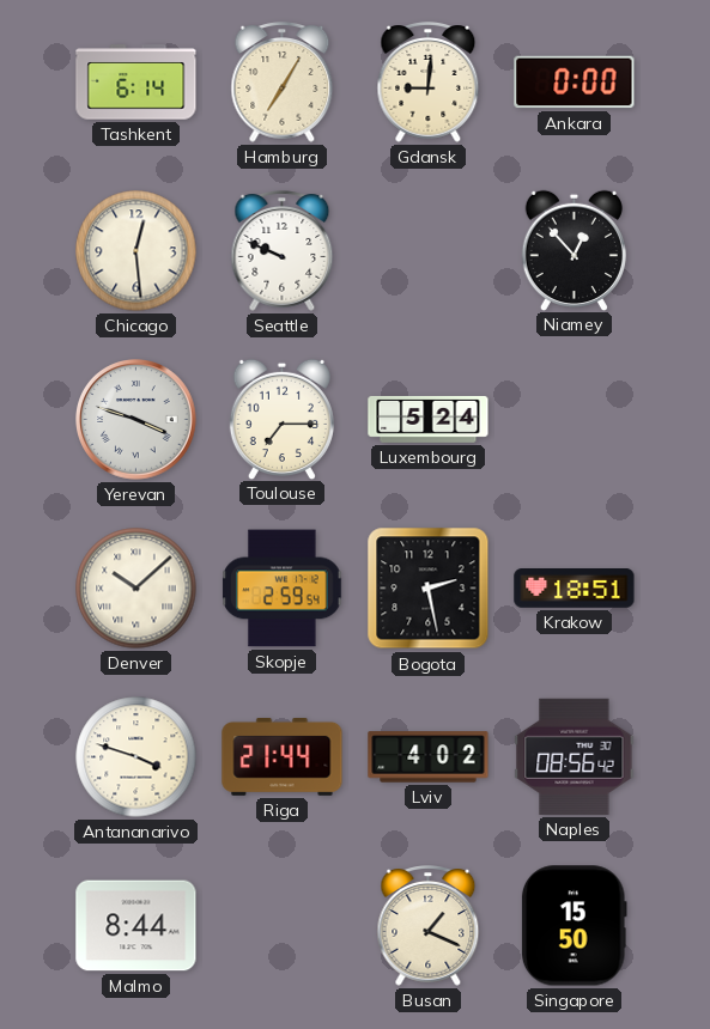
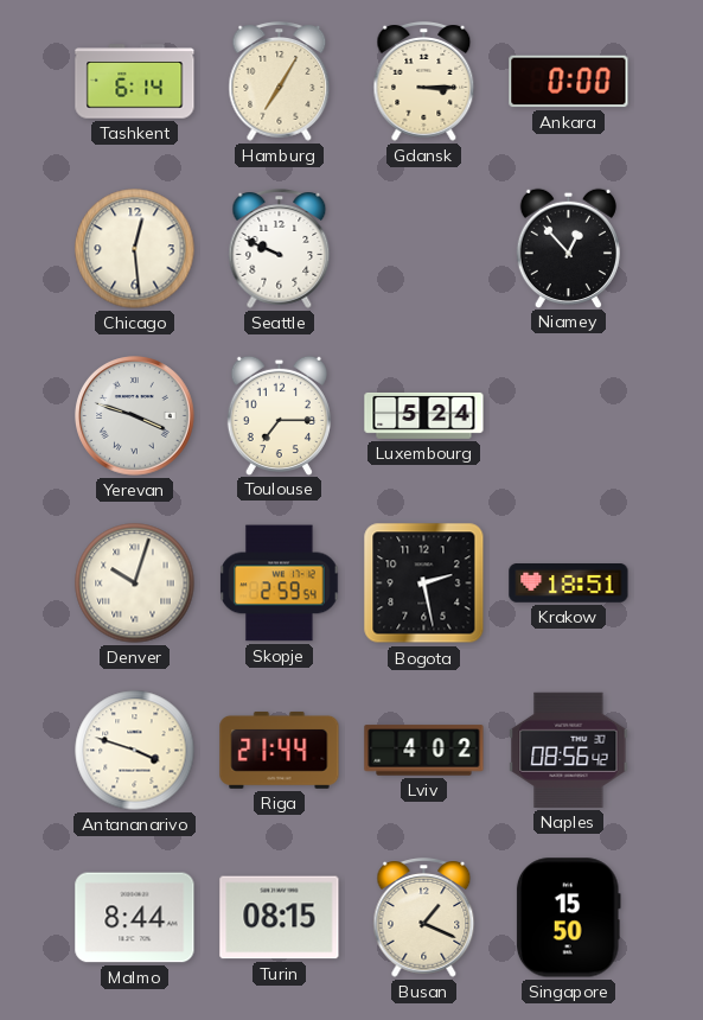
Gdansk: 9:01 -> 3:15
Denver: 10:08 -> 10:03
Turin: none -> 08:15
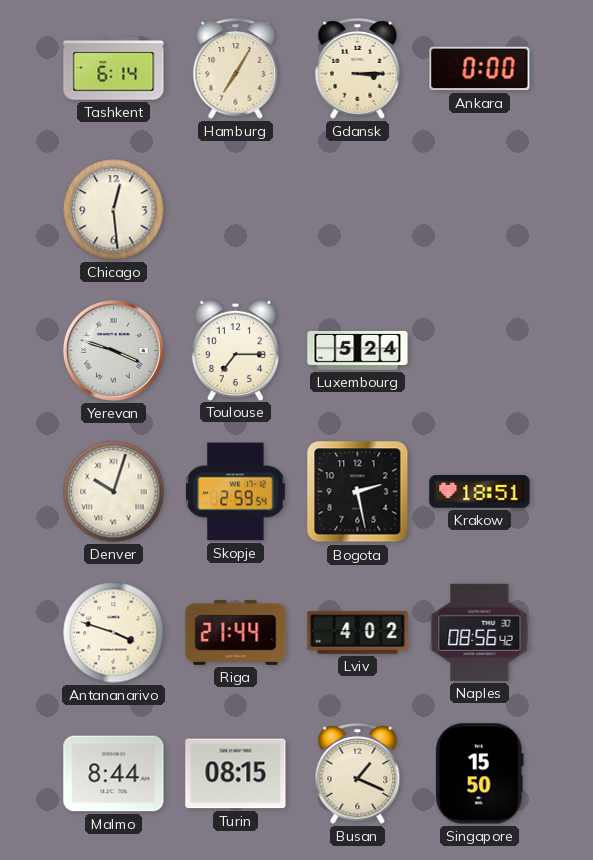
Seattle: 9:49 -> none
Niamey: 12:53 -> none
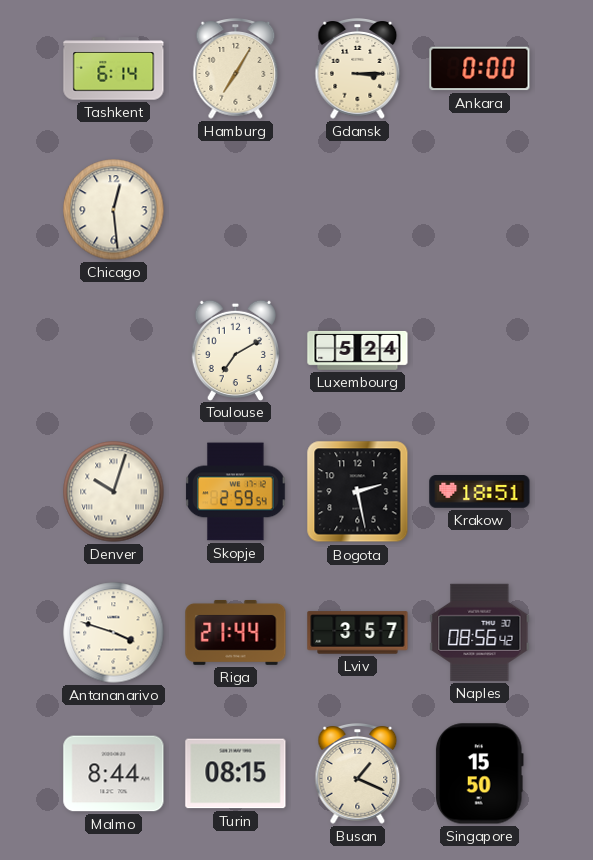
Yerevan: 3:48 -> none
Toulouse: 7:15 -> 7:10
Lviv: 4:02 -> 3:57
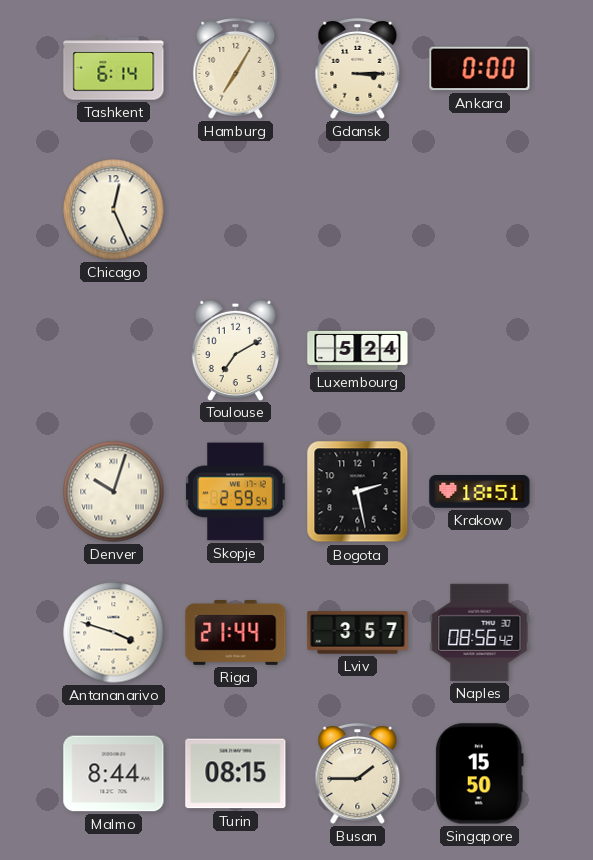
Chicago: 12:29 -> 12:26
Busan: 1:19 -> 1:45
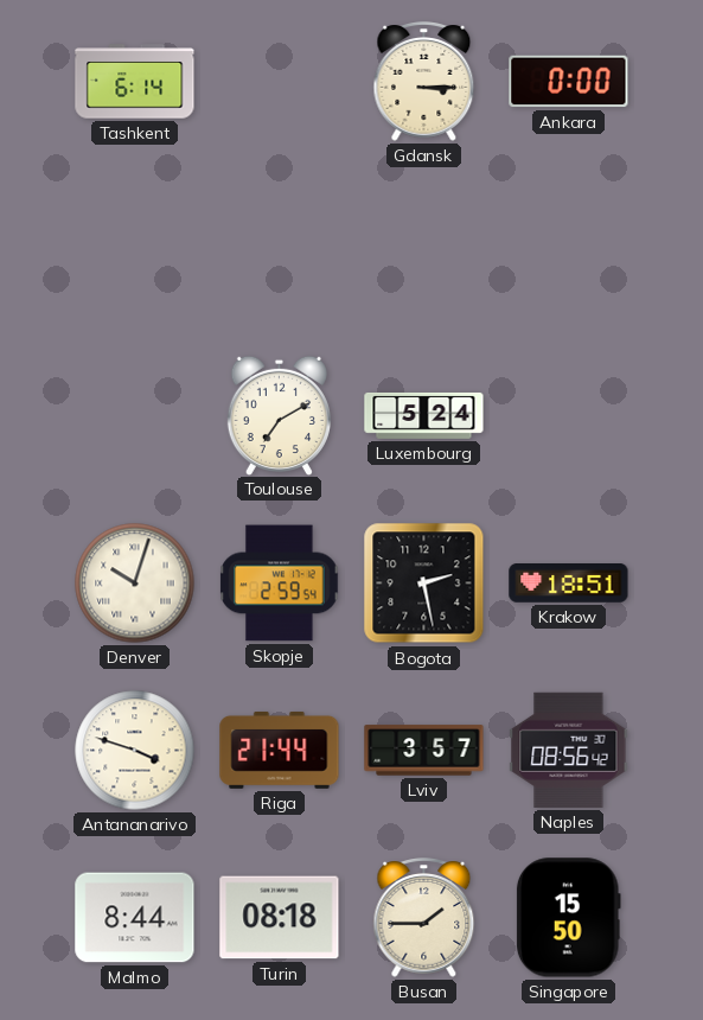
Hamburg: 7:05 -> none
Chicago: 12:26 -> none
Turin: 08:15 -> 08:18
